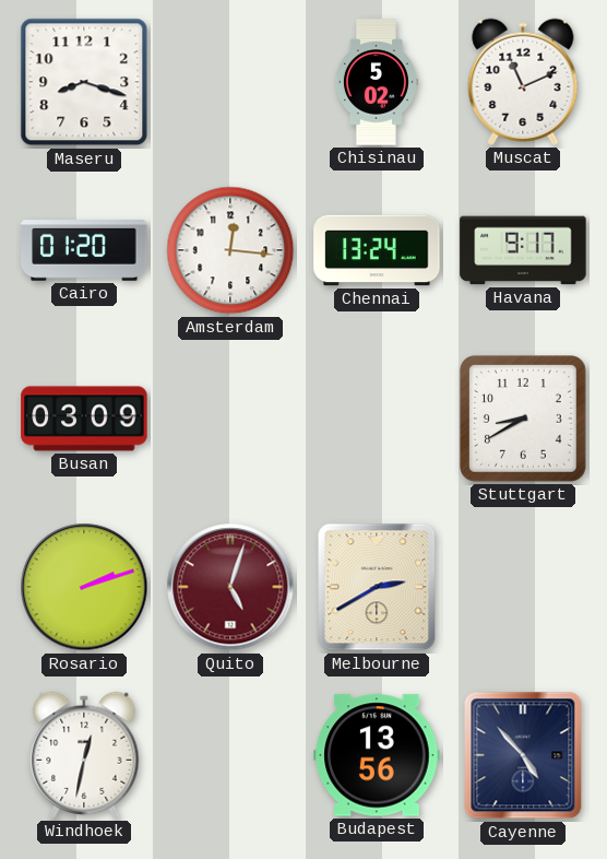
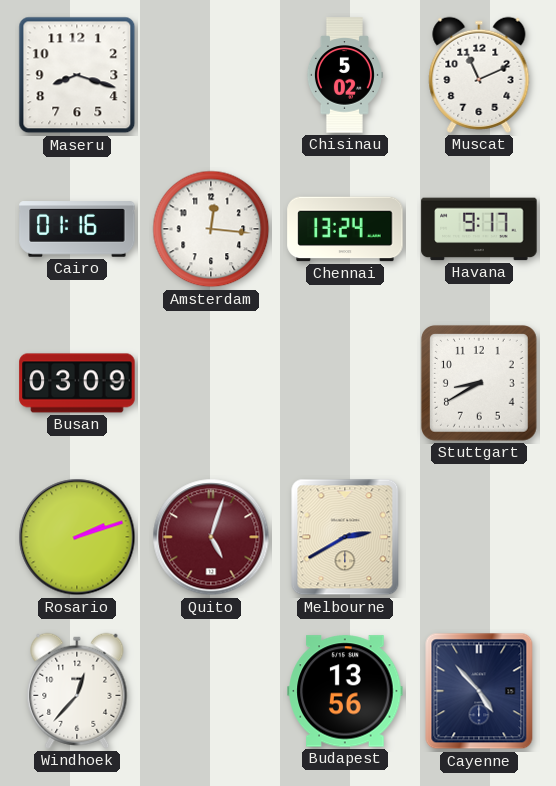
Cairo: 01:20 -> 01:16
Windhoek: 12:32 -> 12:37
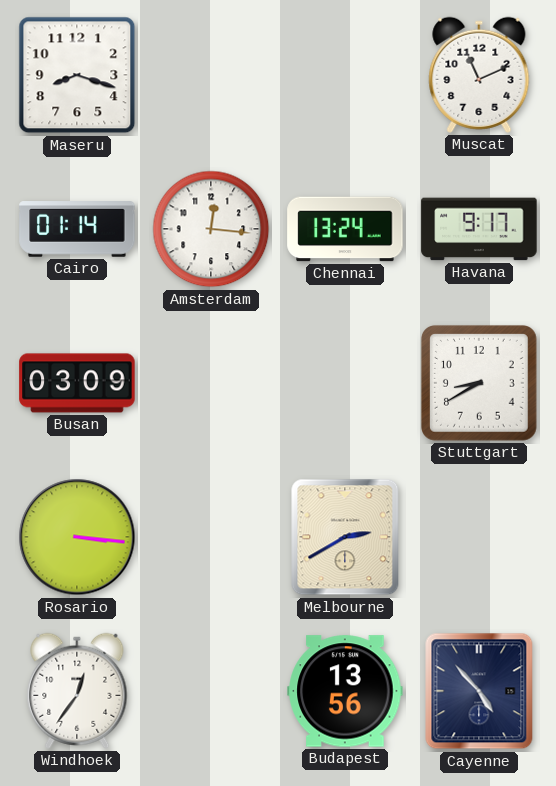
Chisinau: 5:02 -> none
Cairo: 01:16 -> 01:14
Rosario: 2:12 -> 3:16
Quito: 5:03 -> none
Windhoek: 12:37 -> 12:36
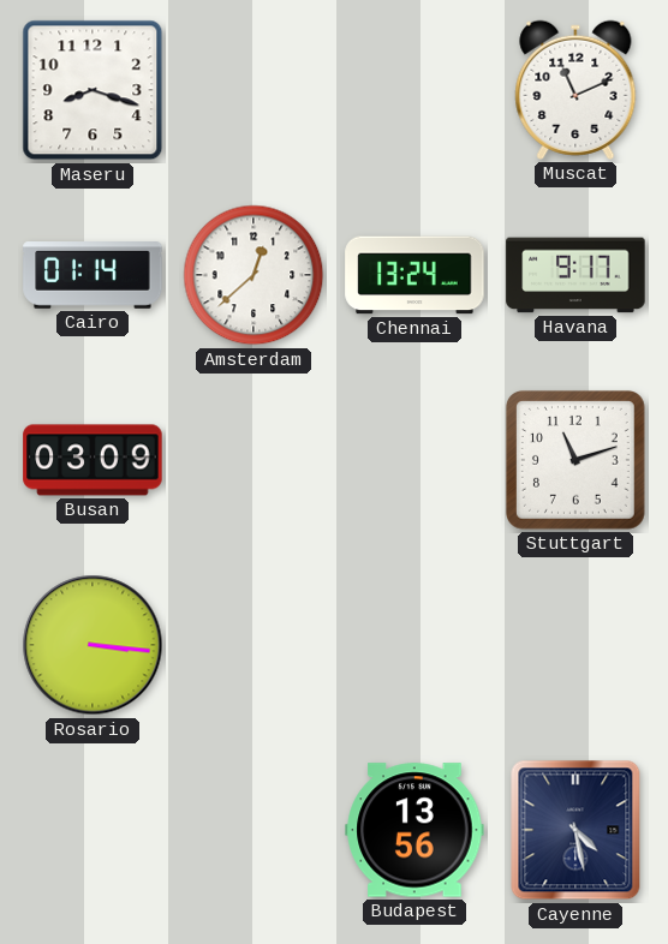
Amsterdam: 12:16 -> 12:38
Stuttgart: 8:40 -> 11:12
Melbourne: 2:40 -> none
Windhoek: 12:36 -> none
Cayenne: 4:53 -> 4:28
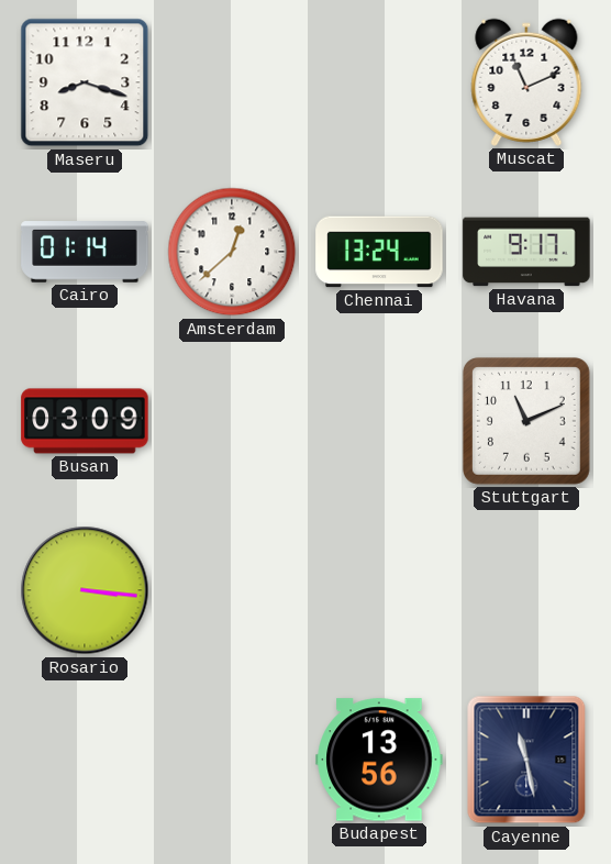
Stuttgart: 11:12 -> 11:11
Cayenne: 4:28 -> 11:28
